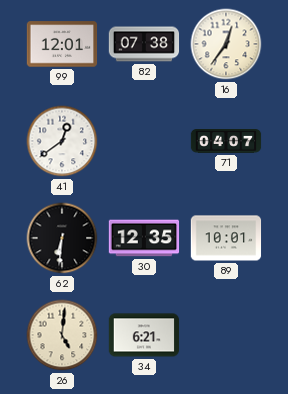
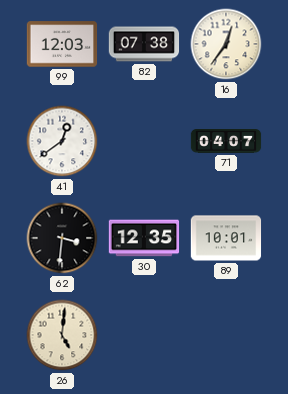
99: 12:01 -> 12:03
62: 6:31 -> 3:31
34: 6:21 -> none
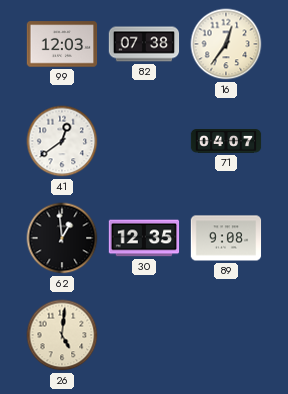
62: 3:31 -> 12:59
89: 10:01 -> 9:08
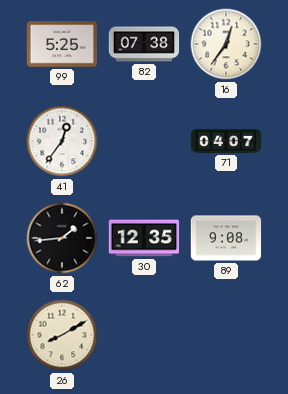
99: 12:03 -> 5:25
41: 12:39 -> 12:36
62: 12:59 -> 1:44
26: 5:01 -> 8:10
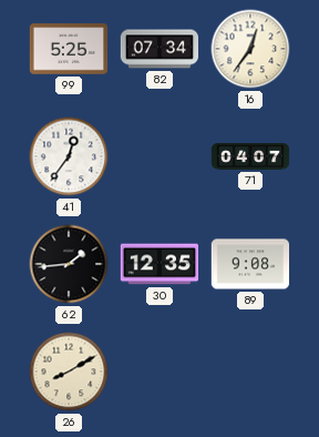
82: 07:38 -> 07:34
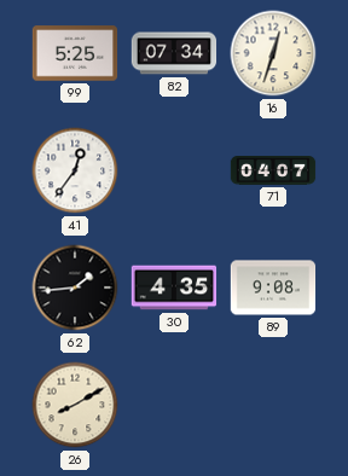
16: 12:36 -> 12:33
30: 12:35 -> 4:35
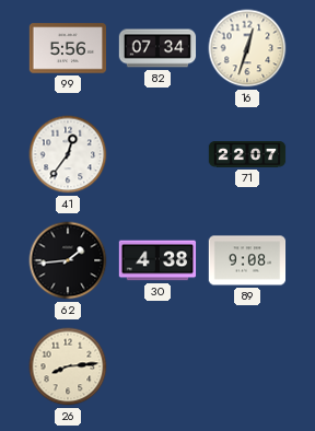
99: 5:25 -> 5:56
71: 04:07 -> 22:07
30: 4:35 -> 4:38
26: 8:10 -> 8:14
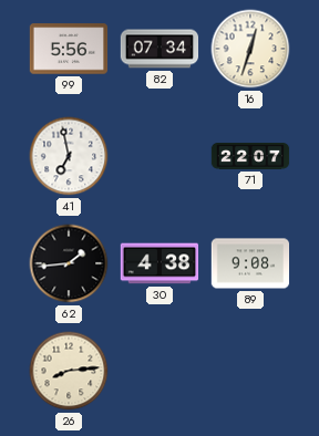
41: 12:36 -> 6:58
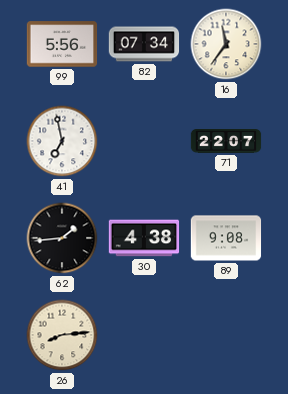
16: 12:33 -> 11:36
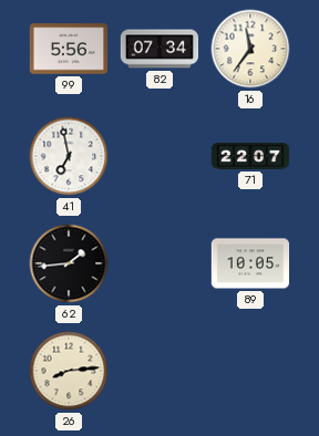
30: 4:38 -> none
89: 9:08 -> 10:05
